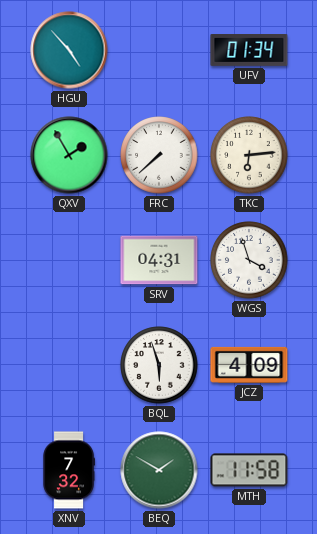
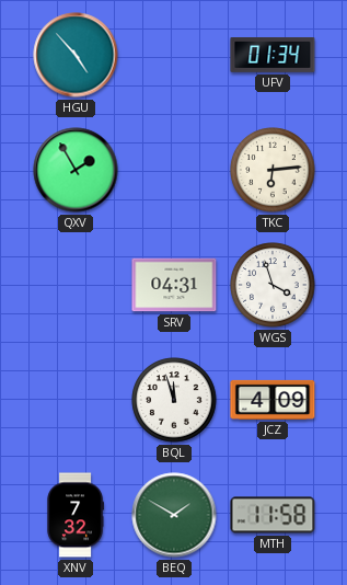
FRC: 7:38 -> none
BQL: 5:57 -> 11:57
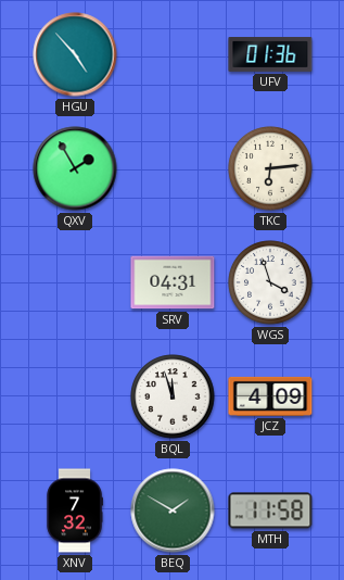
UFV: 01:34 -> 01:36
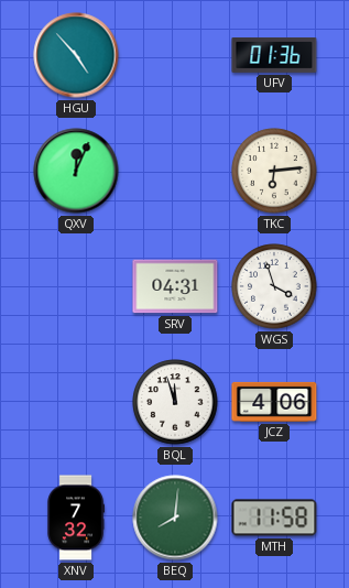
QXV: 1:55 -> 12:04
JCZ: 4:09 -> 4:06
BEQ: 1:50 -> 8:01
